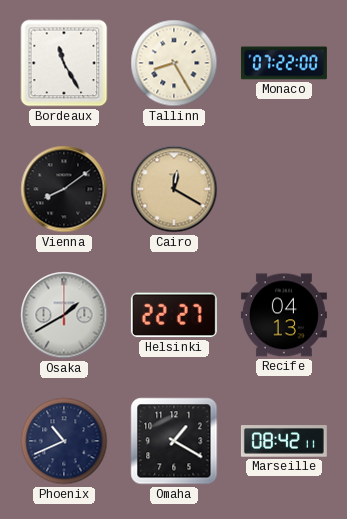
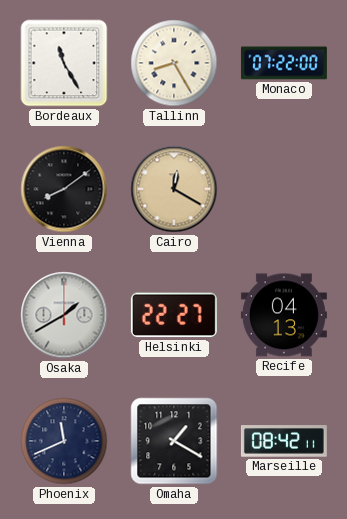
Phoenix: 10:41 -> 11:41
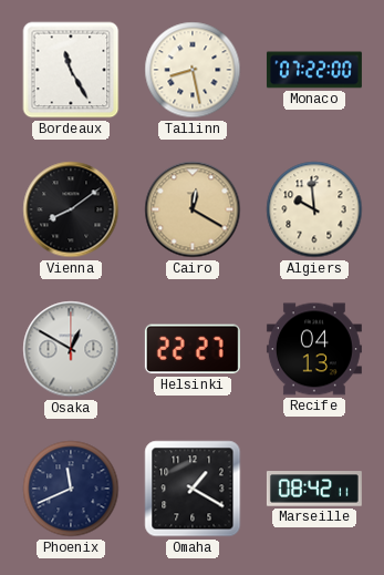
Tallinn: 8:25 -> 8:28
Algiers: none -> 9:59
Osaka: 1:40 -> 12:50
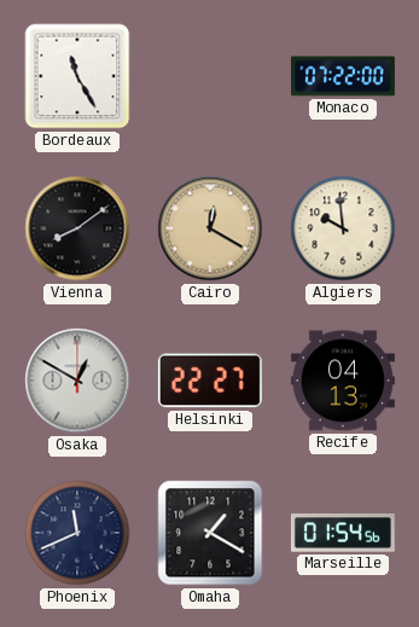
Tallinn: 8:28 -> none
Marseille: 08:42 -> 01:54
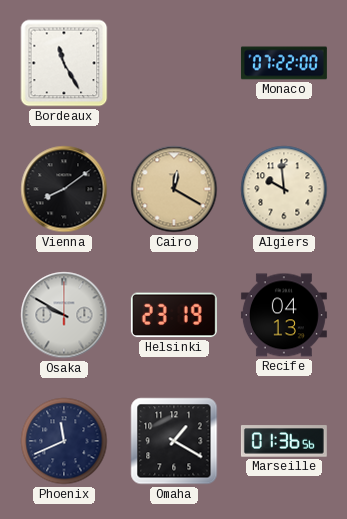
Osaka: 12:50 -> 9:50
Helsinki: 22:27 -> 23:19
Marseille: 01:54 -> 01:36
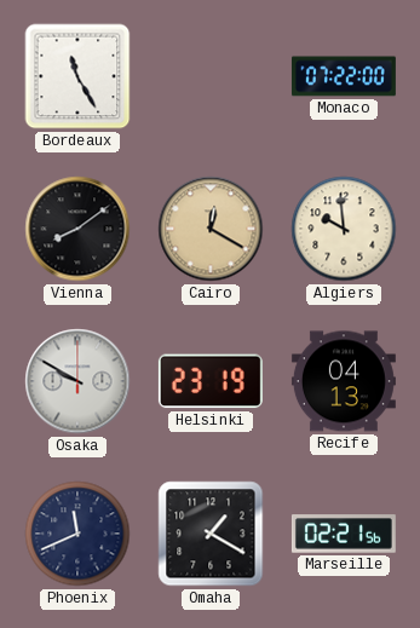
Marseille: 01:36 -> 02:21
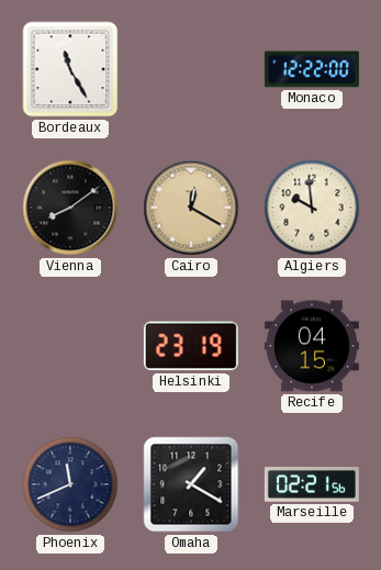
Monaco: 07:22 -> 12:22
Osaka: 9:50 -> none
Recife: 04:13 -> 04:15
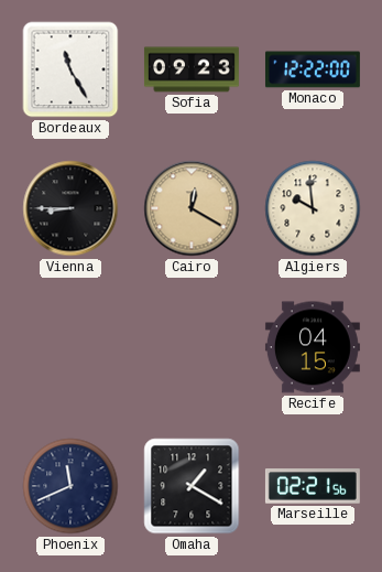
Sofia: none -> 09:23
Vienna: 8:09 -> 8:45
Helsinki: 23:19 -> none
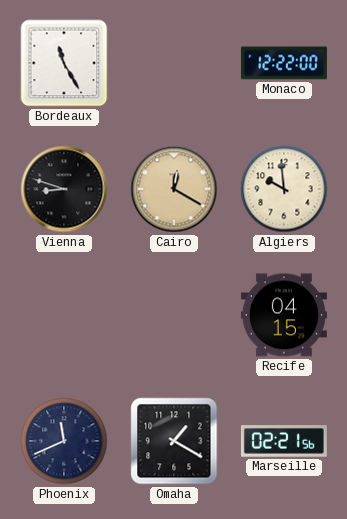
Sofia: 09:23 -> none
Vienna: 8:45 -> 8:48
